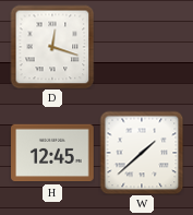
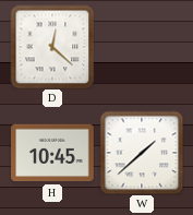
D: 12:18 -> 12:22
H: 12:45 -> 10:45
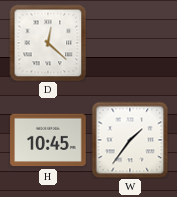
W: 1:38 -> 1:36
